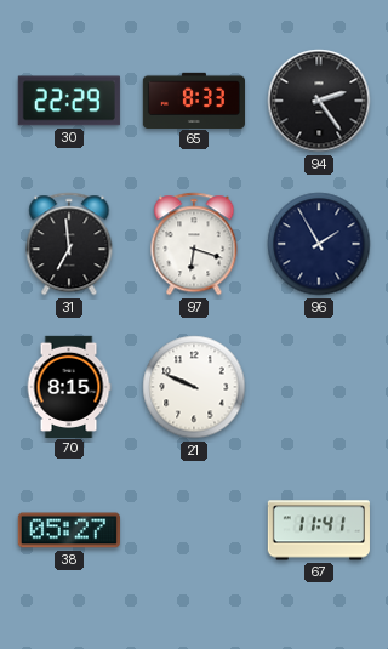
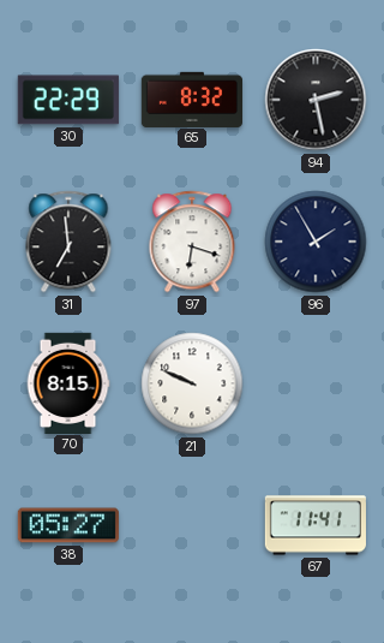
65: 8:33 -> 8:32
94: 2:24 -> 2:28
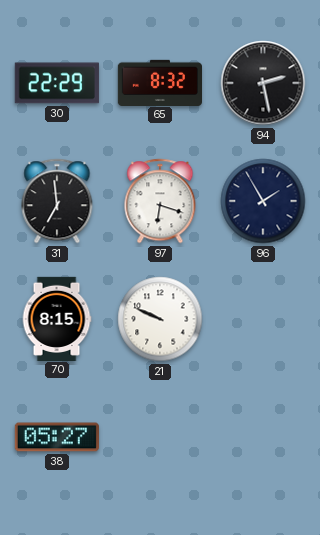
67: 11:41 -> none
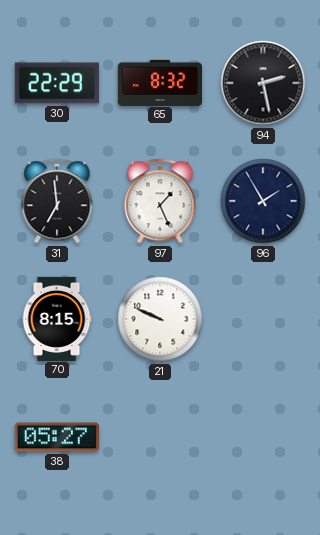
97: 6:18 -> 1:26
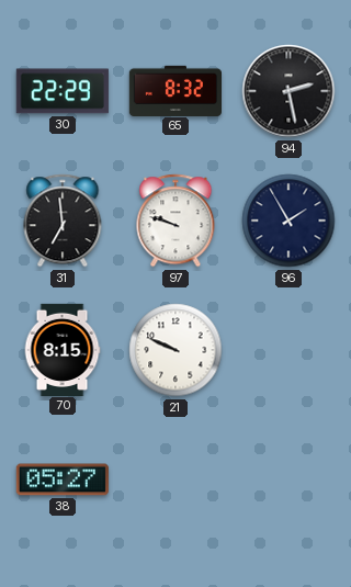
97: 1:26 -> 9:48
